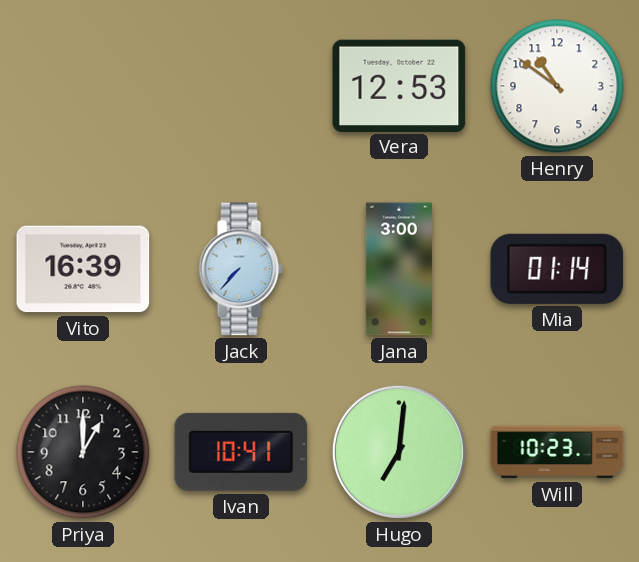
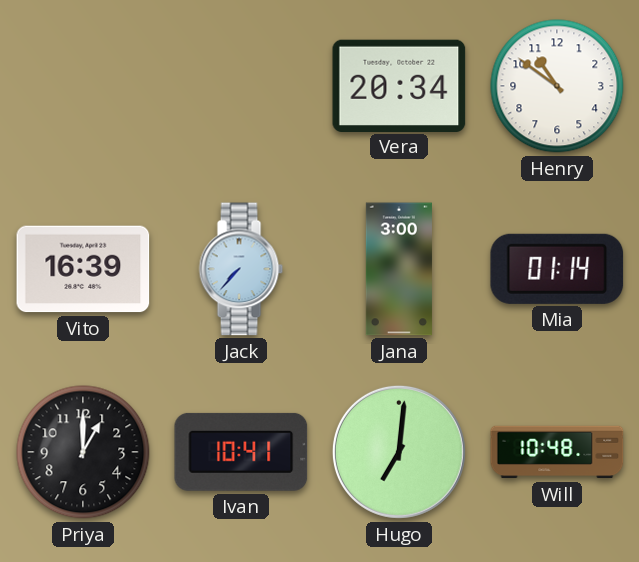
Vera: 12:53 -> 20:34
Will: 10:23 -> 10:48
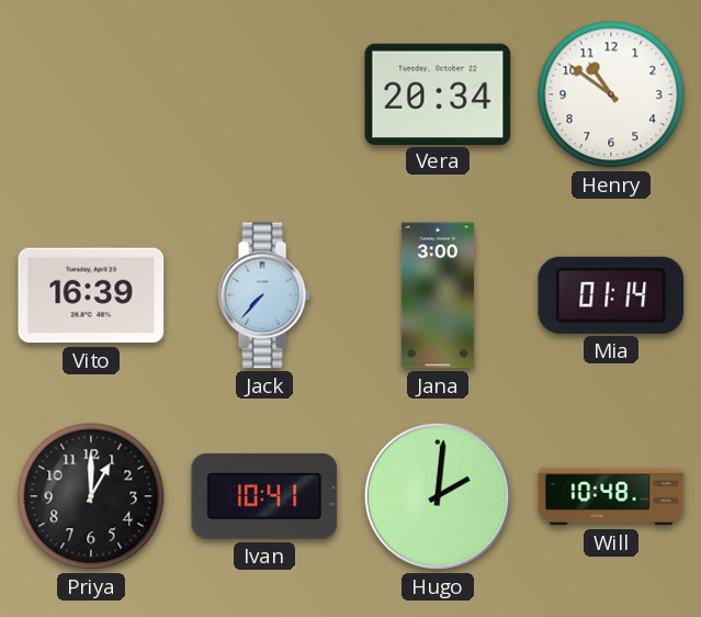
Hugo: 7:01 -> 2:01
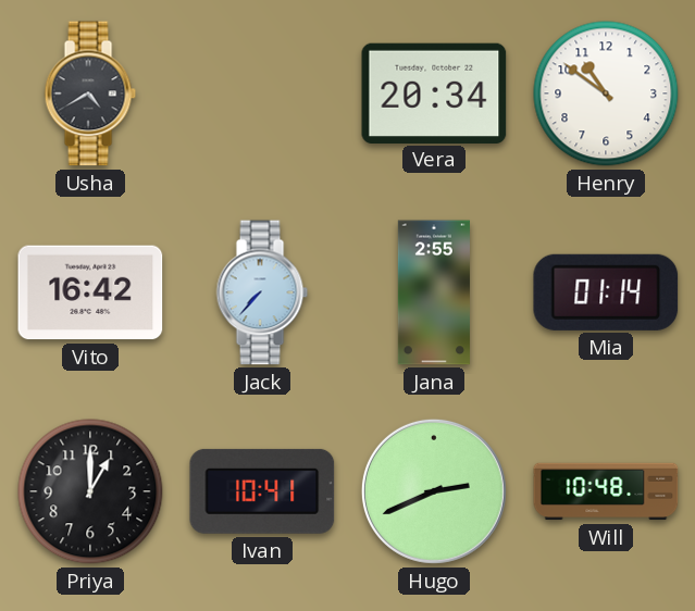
Usha: none -> 4:40
Vito: 16:39 -> 16:42
Jana: 3:00 -> 2:55
Hugo: 2:01 -> 2:41
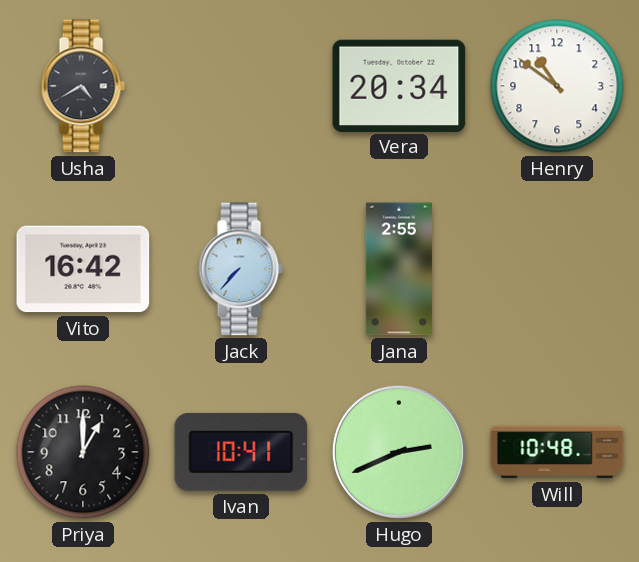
Mia: 01:14 -> none
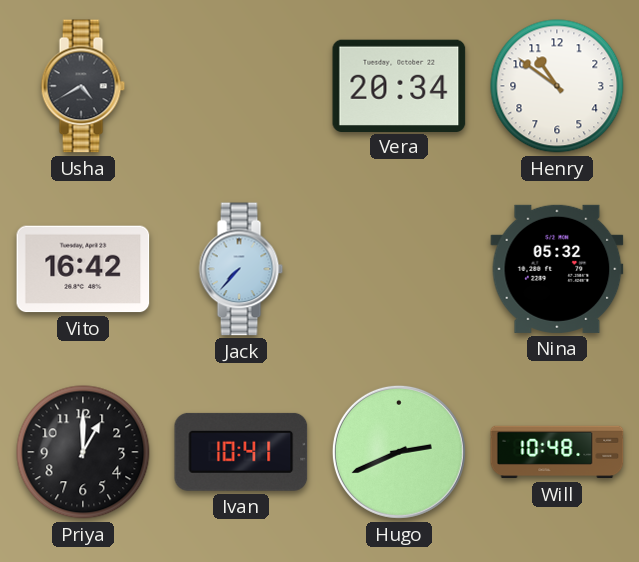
Jana: 2:55 -> none
Nina: none -> 05:32
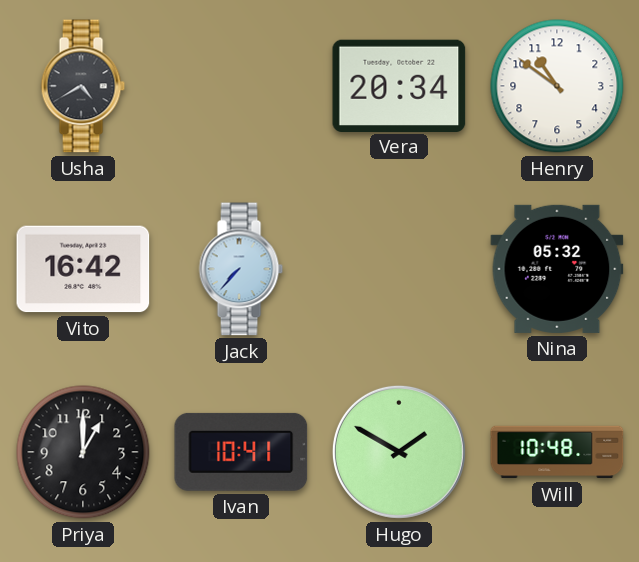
Hugo: 2:41 -> 1:50
